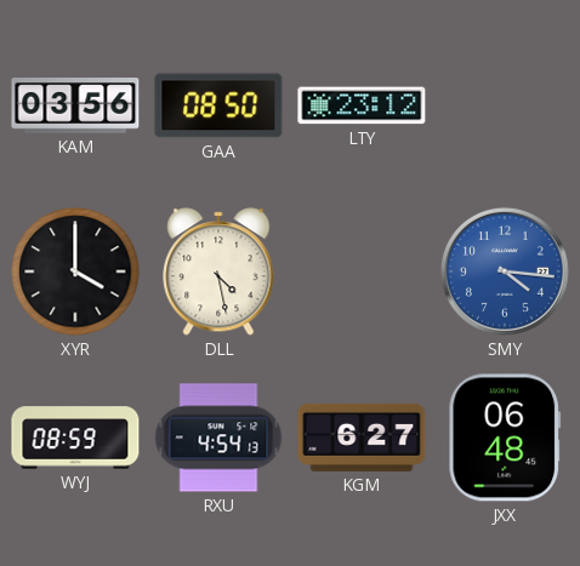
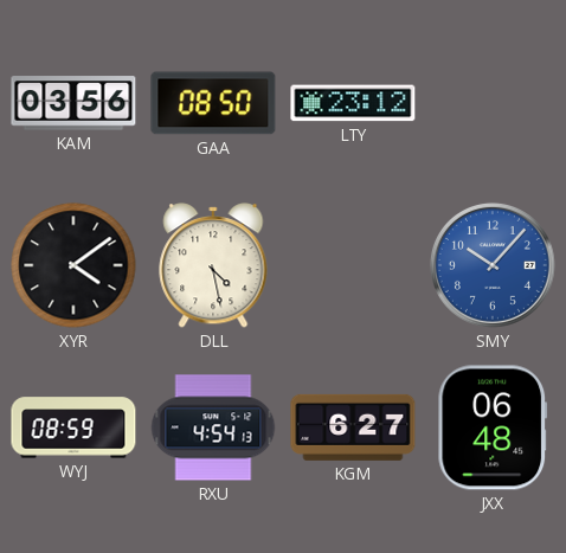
XYR: 4:00 -> 4:09
SMY: 4:16 -> 10:07
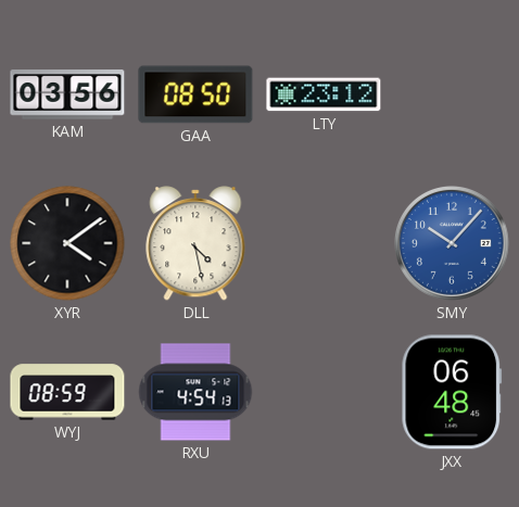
KGM: 6:27 -> none
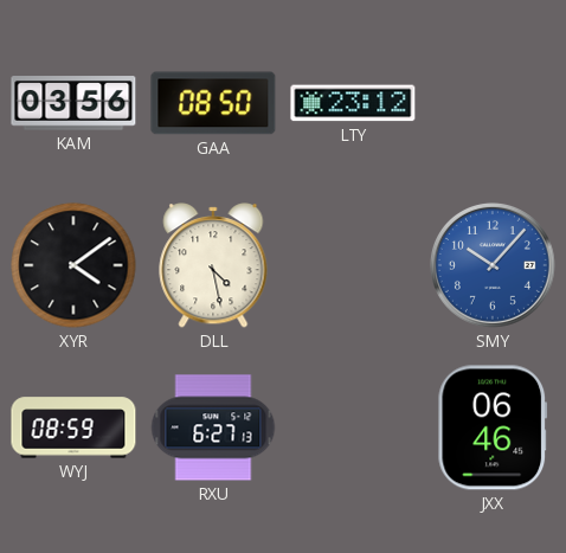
RXU: 4:54 -> 6:27
JXX: 06:48 -> 06:46
